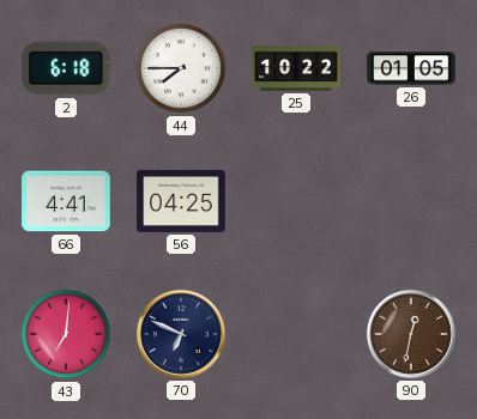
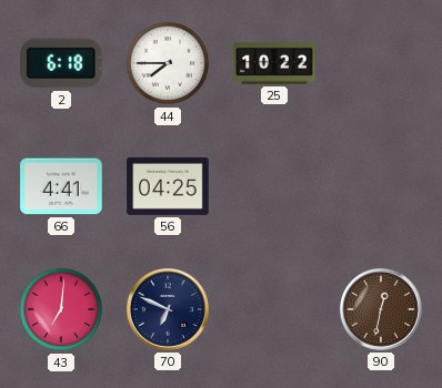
26: 01:05 -> none
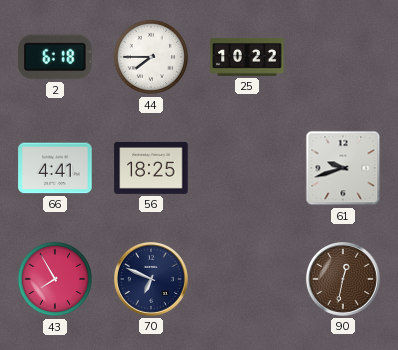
56: 04:25 -> 18:25
61: none -> 9:42
43: 7:01 -> 7:55
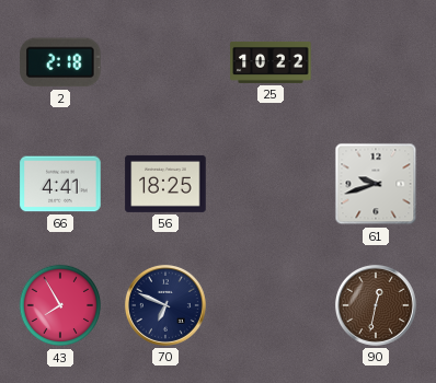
2: 6:18 -> 2:18
44: 7:45 -> none
